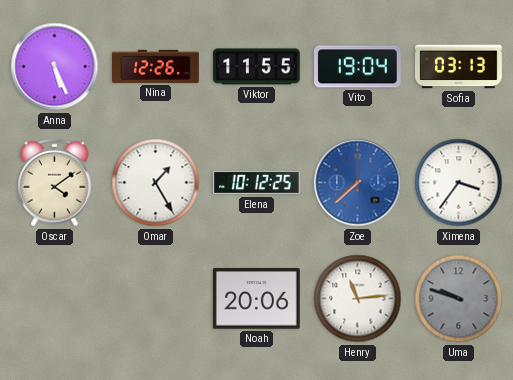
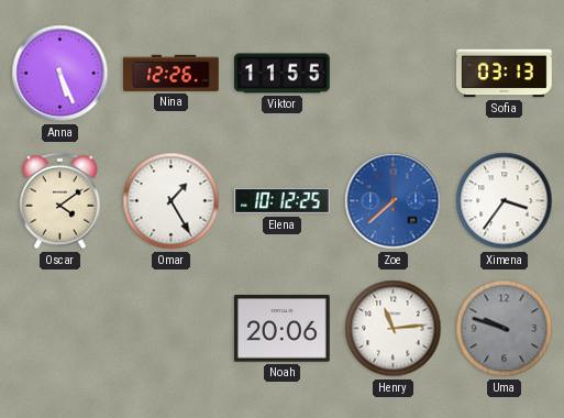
Vito: 19:04 -> none
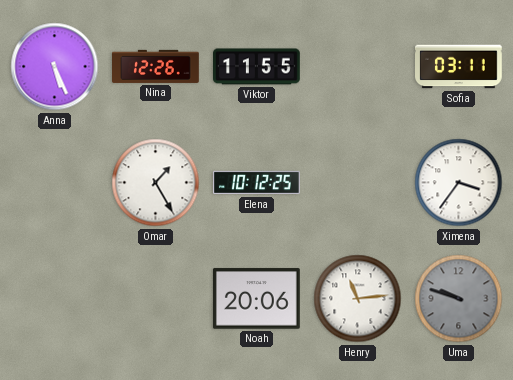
Sofia: 03:13 -> 03:11
Oscar: 4:09 -> none
Zoe: 7:38 -> none
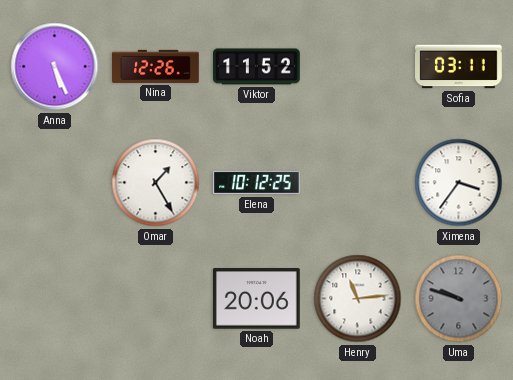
Viktor: 11:55 -> 11:52
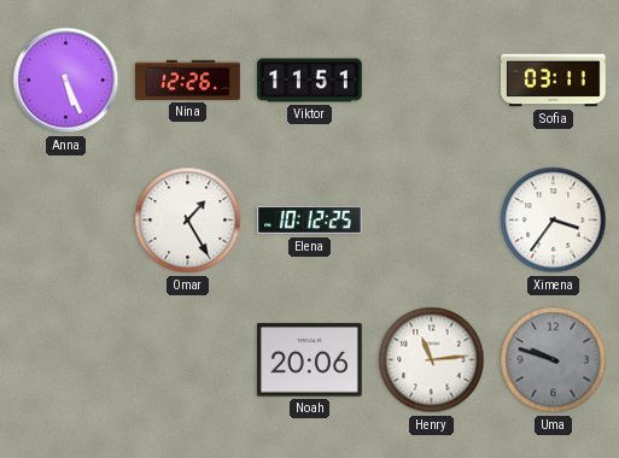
Viktor: 11:52 -> 11:51
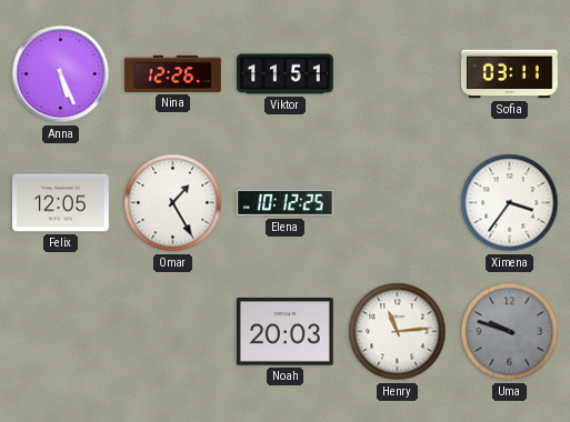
Felix: none -> 12:05
Noah: 20:06 -> 20:03
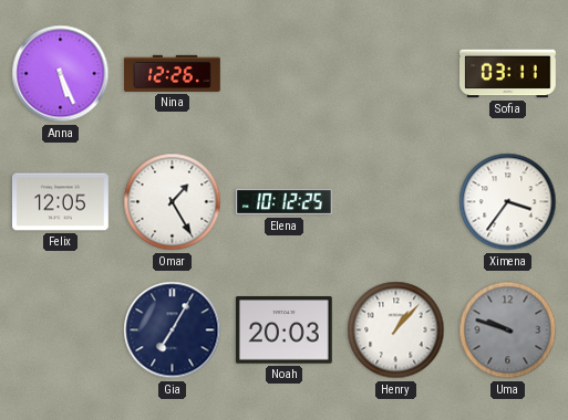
Viktor: 11:51 -> none
Gia: none -> 7:05
Henry: 11:14 -> 1:07
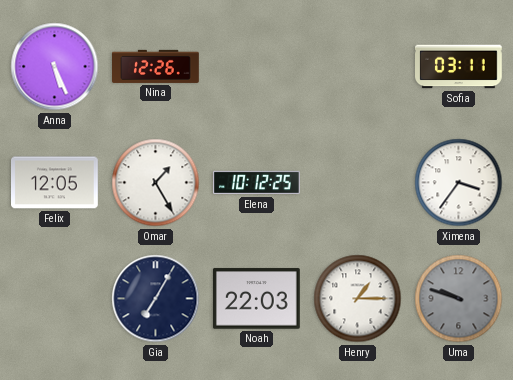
Noah: 20:03 -> 22:03
Henry: 1:07 -> 1:15
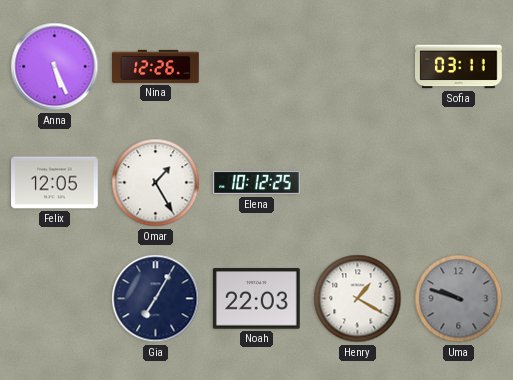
Ximena: 3:36 -> none
Henry: 1:15 -> 1:20
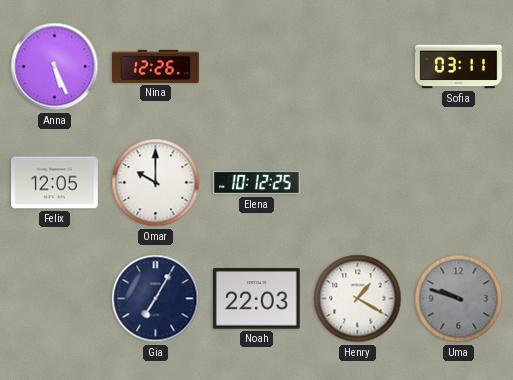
Omar: 1:25 -> 10:00
